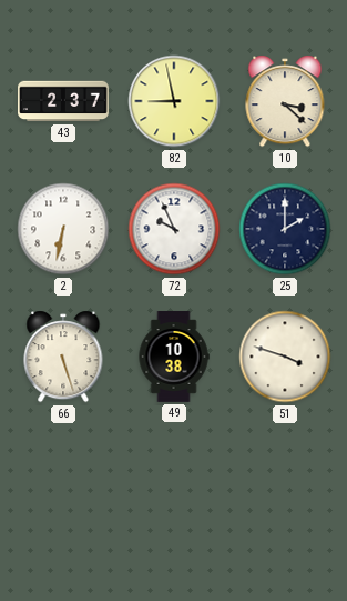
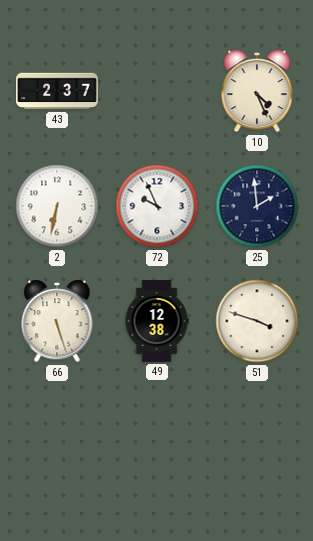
82: 8:58 -> none
10: 3:22 -> 4:26
25: 2:00 -> 1:59
49: 10:38 -> 12:38
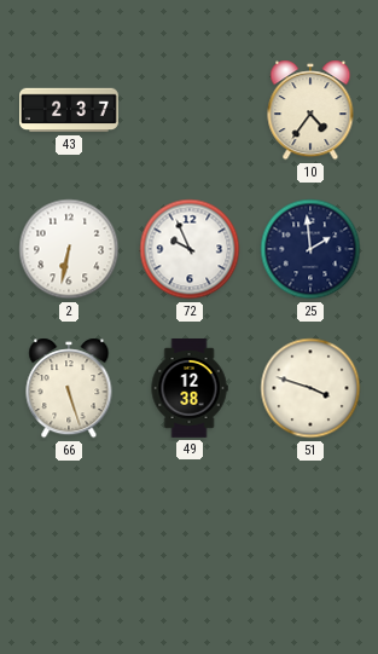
10: 4:26 -> 4:36
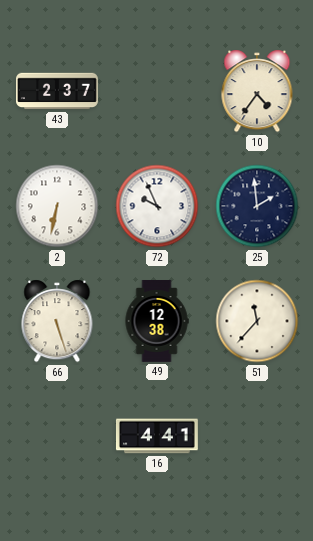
51: 3:48 -> 11:37
16: none -> 4:41
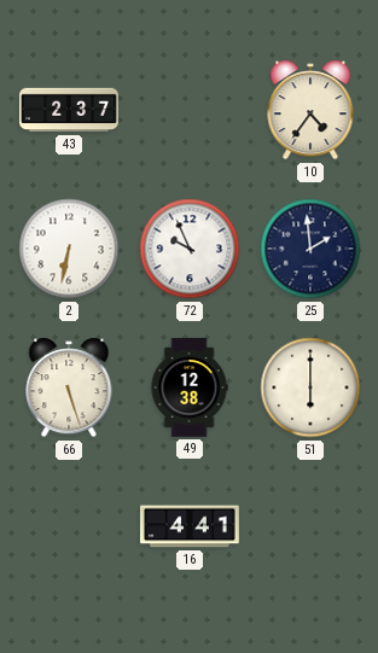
51: 11:37 -> 6:00
